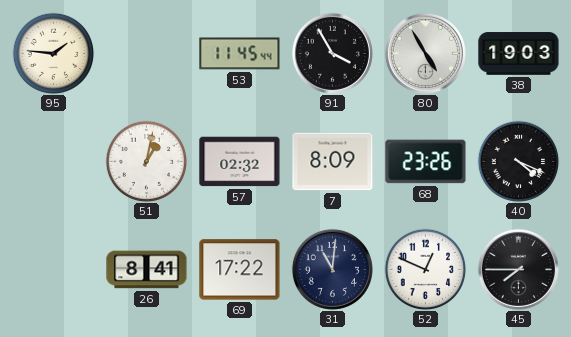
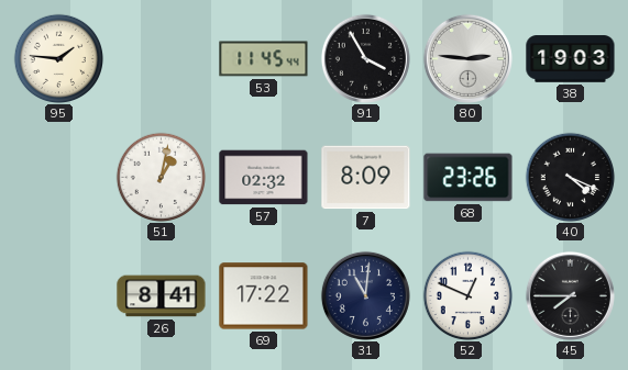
80: 4:55 -> 2:46
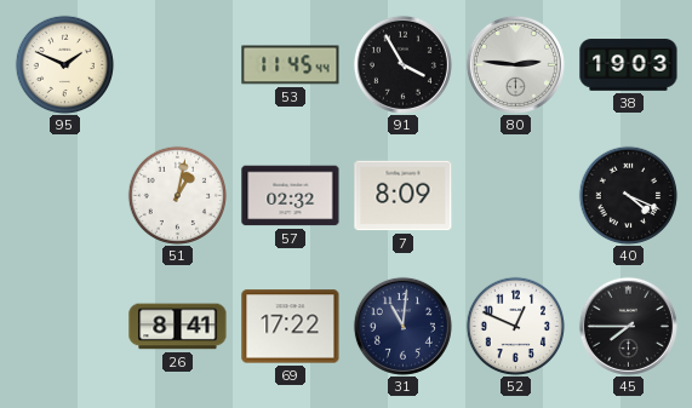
95: 1:46 -> 1:49
68: 23:26 -> none
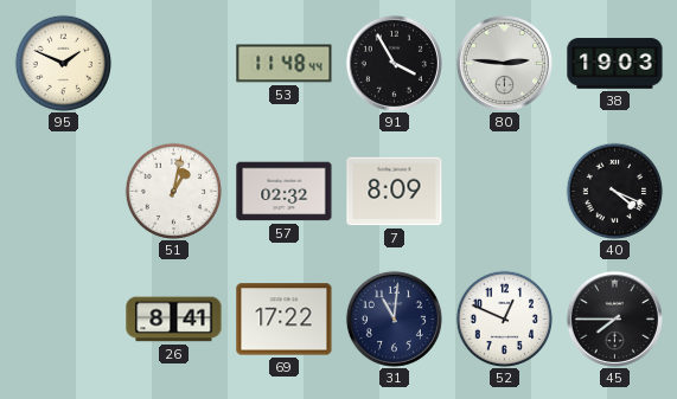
53: 11:45 -> 11:48
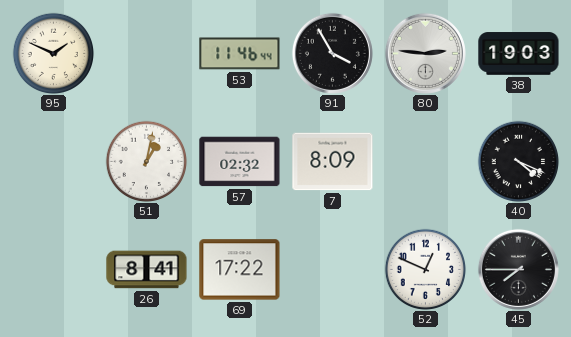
53: 11:48 -> 11:46
31: 11:01 -> none
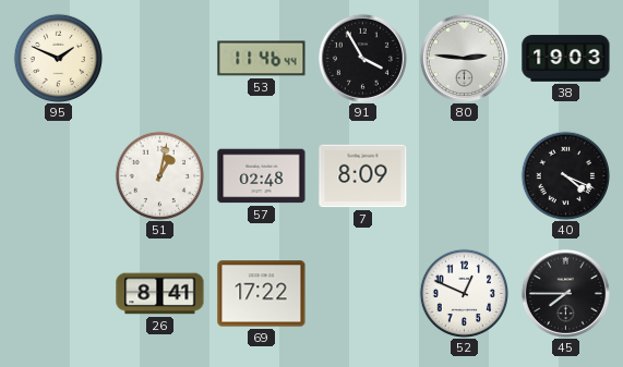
57: 02:32 -> 02:48
